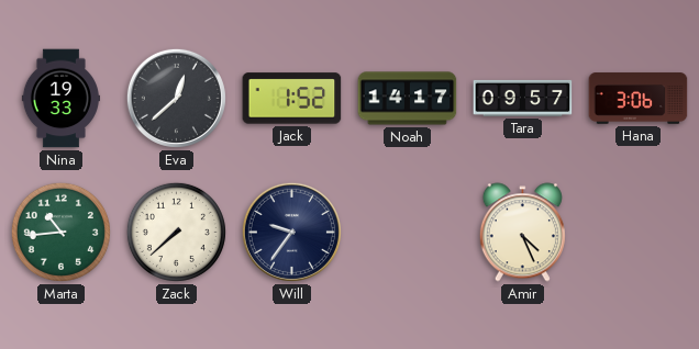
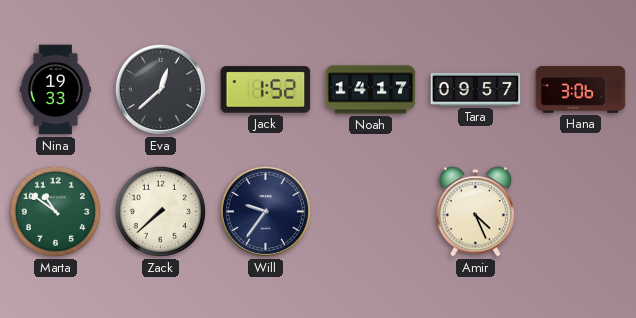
Marta: 10:44 -> 10:51
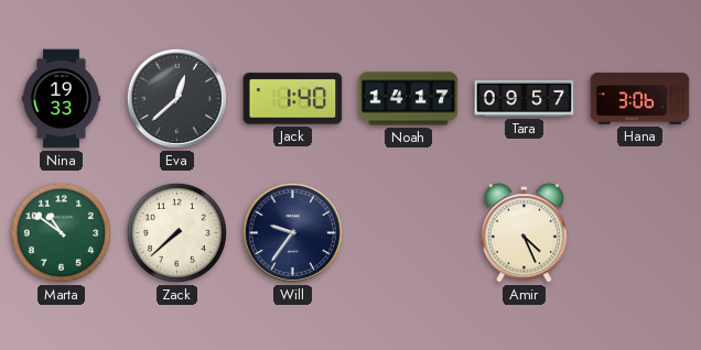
Jack: 1:52 -> 1:40
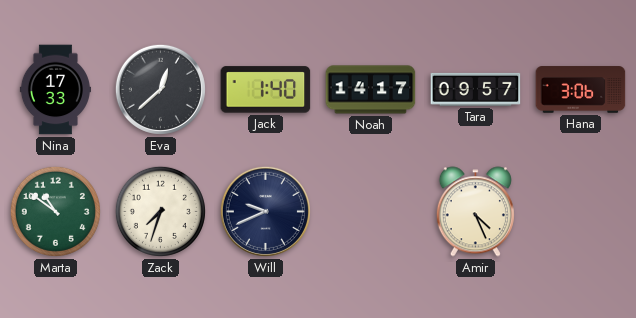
Nina: 19:33 -> 17:33
Zack: 7:38 -> 7:33
Will: 9:36 -> 9:41
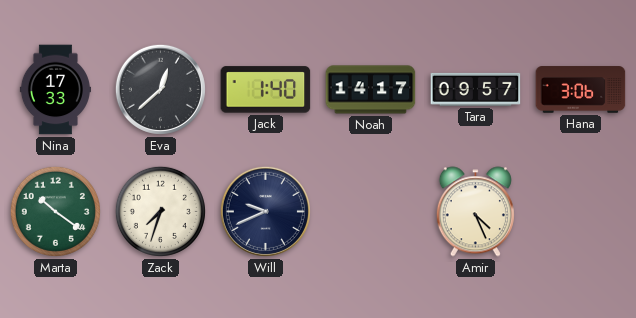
Marta: 10:51 -> 10:21
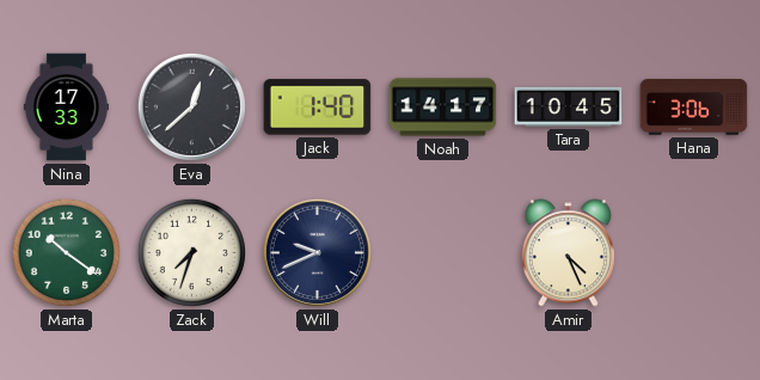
Tara: 09:57 -> 10:45
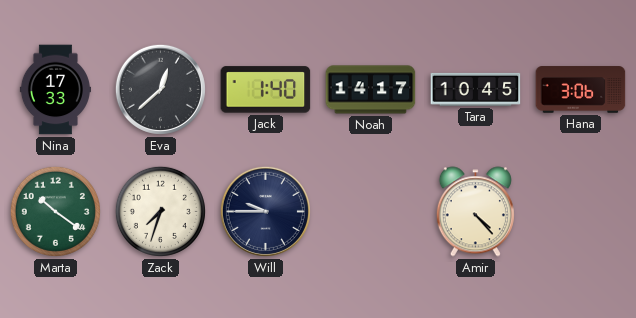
Will: 9:41 -> 9:45
Amir: 4:26 -> 4:23
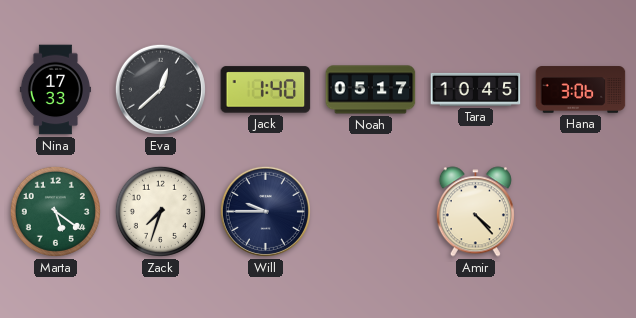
Noah: 14:17 -> 05:17
Marta: 10:21 -> 5:21
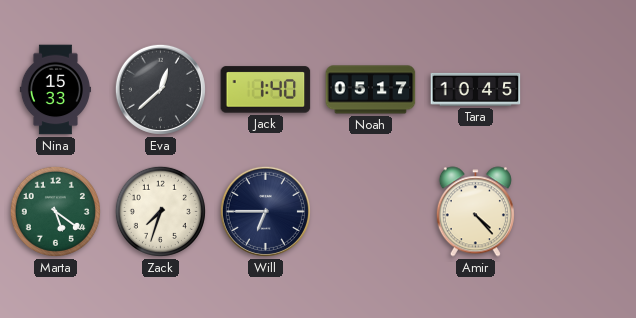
Nina: 17:33 -> 15:33
Hana: 3:06 -> none
Will: 9:45 -> 6:45
